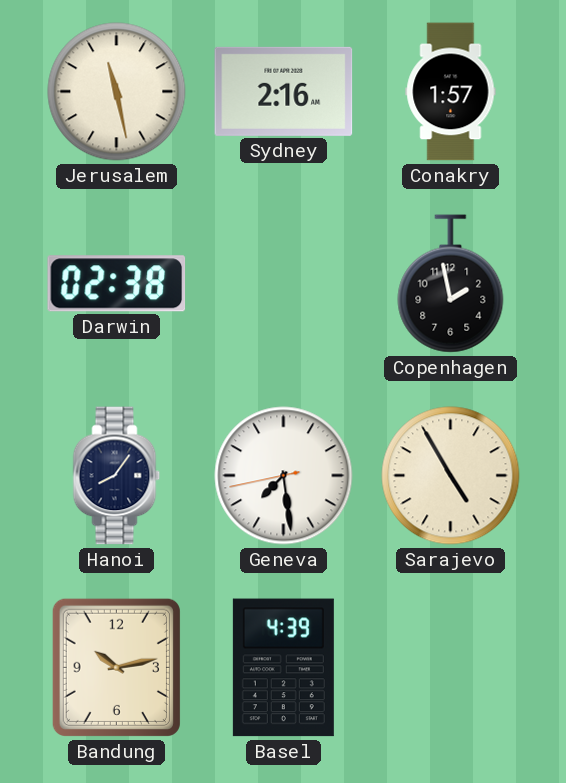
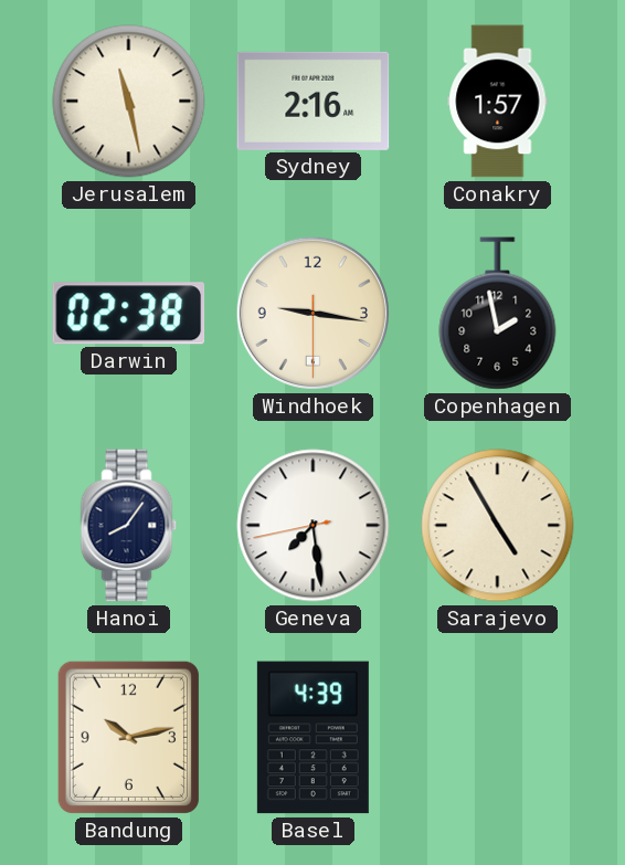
Windhoek: none -> 9:16
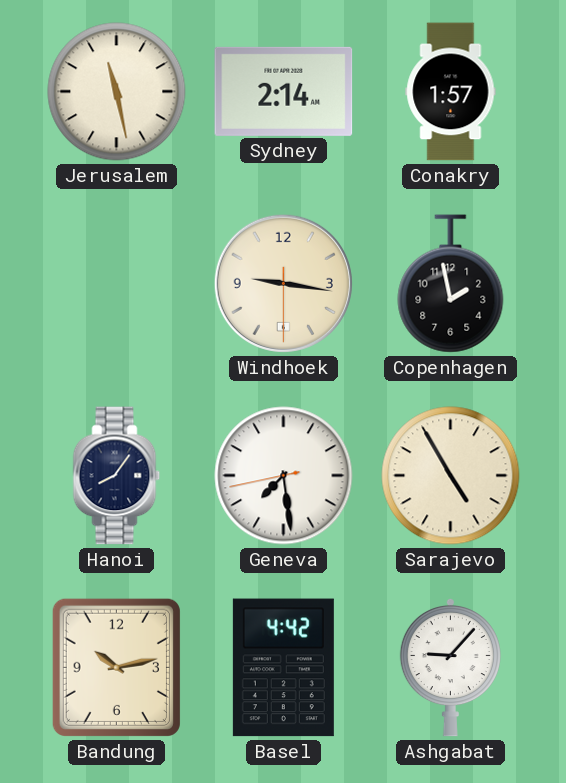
Sydney: 2:16 -> 2:14
Darwin: 02:38 -> none
Basel: 4:39 -> 4:42
Ashgabat: none -> 9:07
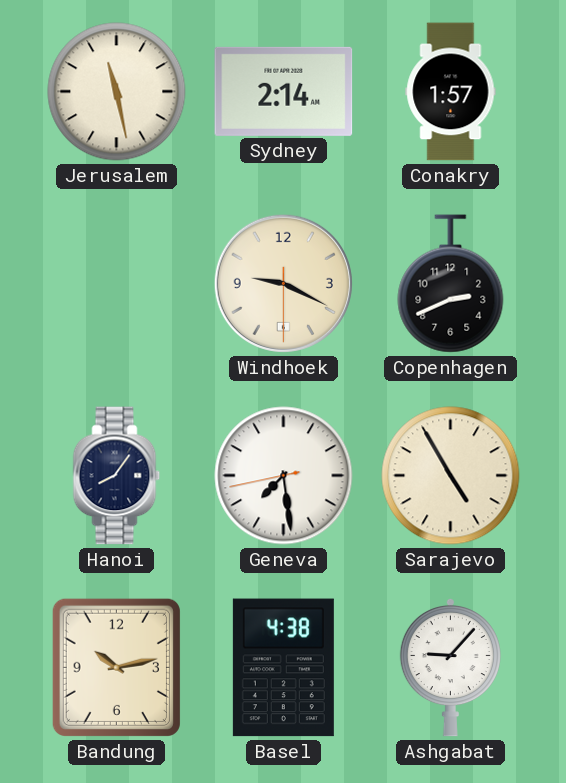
Windhoek: 9:16 -> 9:19
Copenhagen: 1:58 -> 2:41
Basel: 4:42 -> 4:38
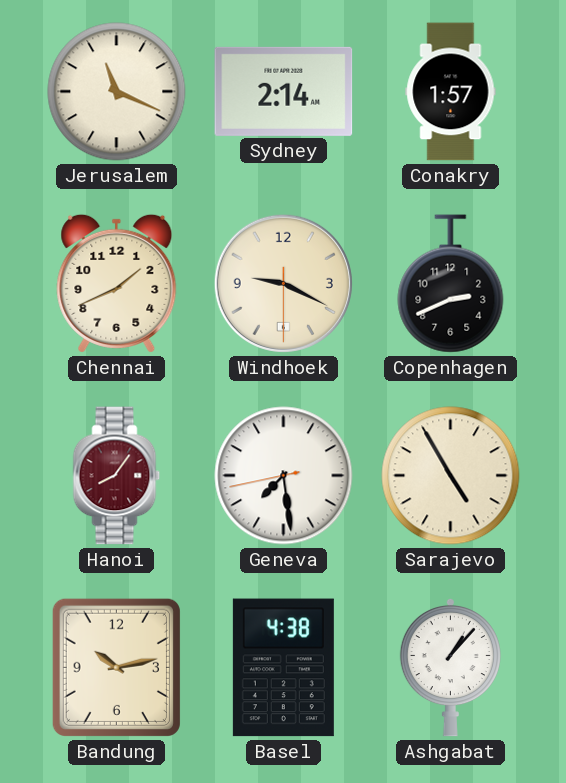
Jerusalem: 11:28 -> 11:19
Chennai: none -> 1:41
Hanoi dial: navy -> burgundy
Ashgabat: 9:07 -> 1:07
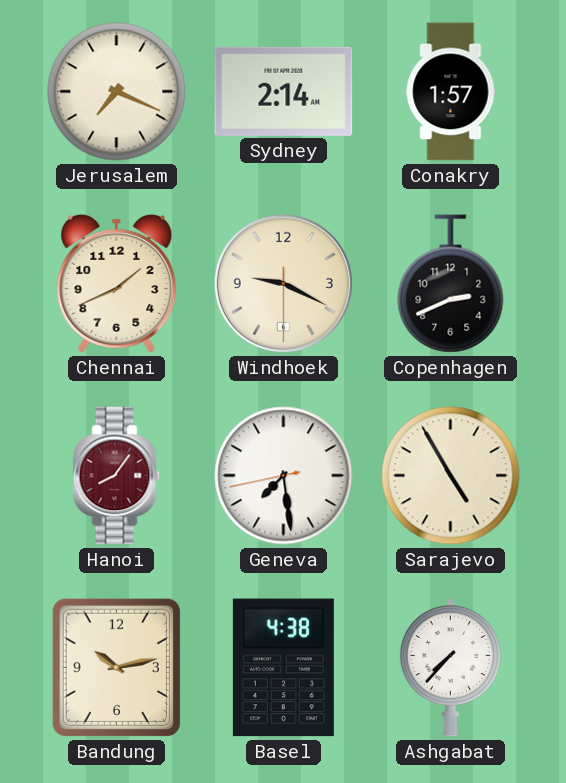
Jerusalem: 11:19 -> 7:19
Ashgabat: 1:07 -> 7:37
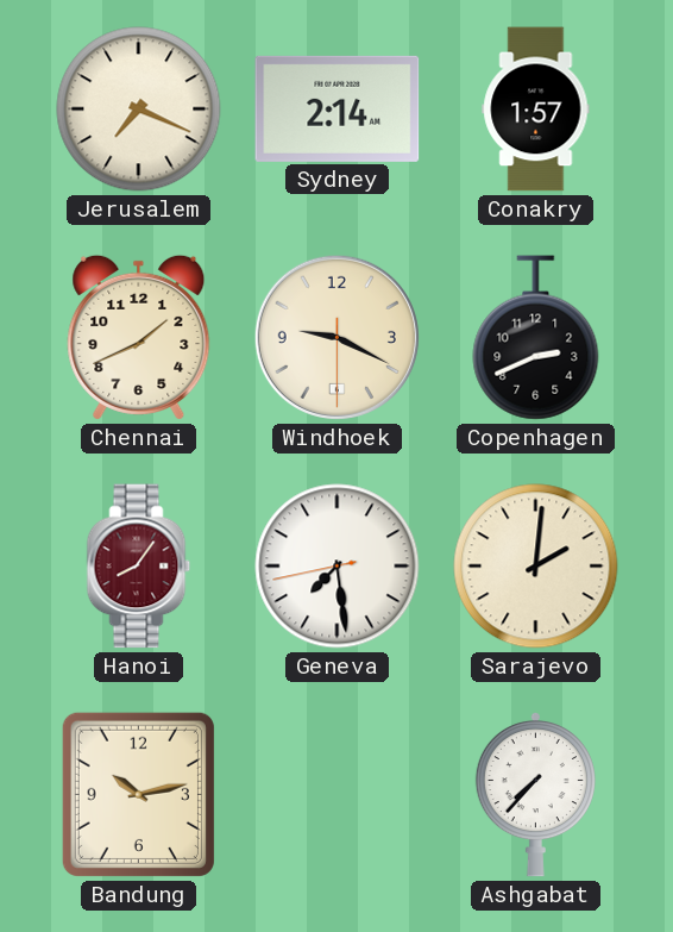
Sarajevo: 4:55 -> 2:01
Basel: 4:38 -> none
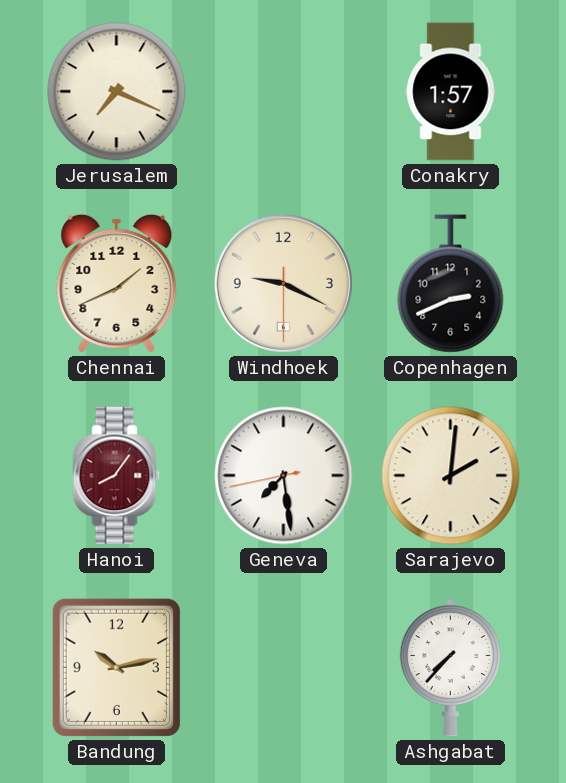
Sydney: 2:14 -> none
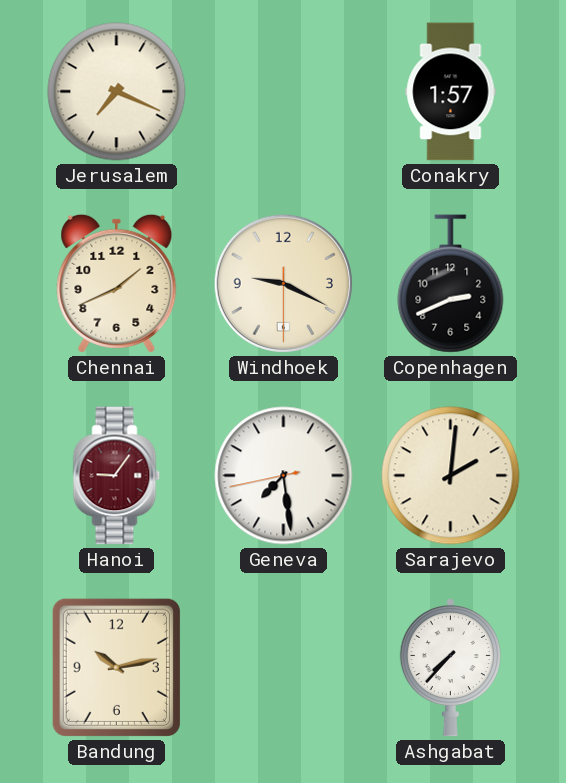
Hanoi: 8:06 -> 9:06
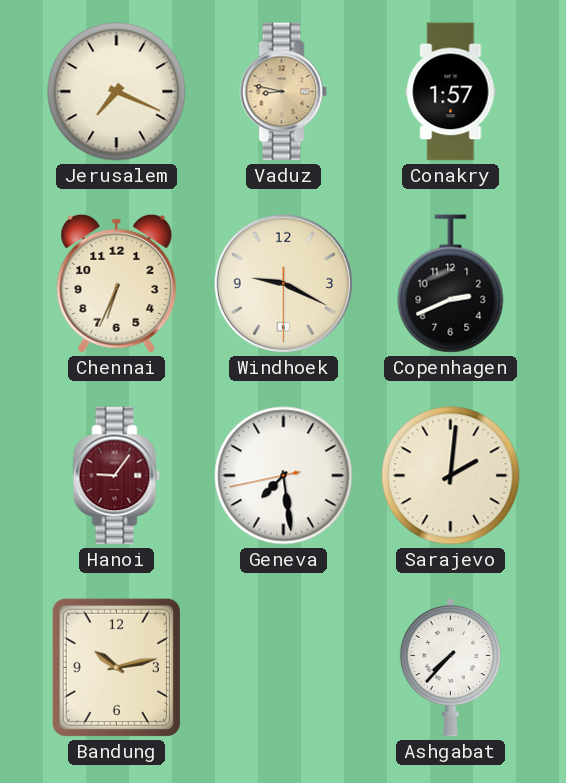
Vaduz: none -> 8:47
Chennai: 1:41 -> 6:34
